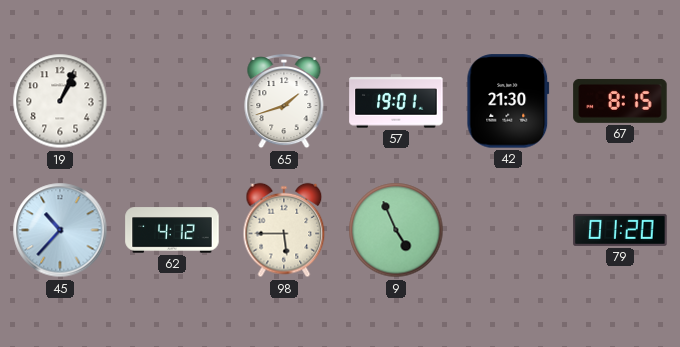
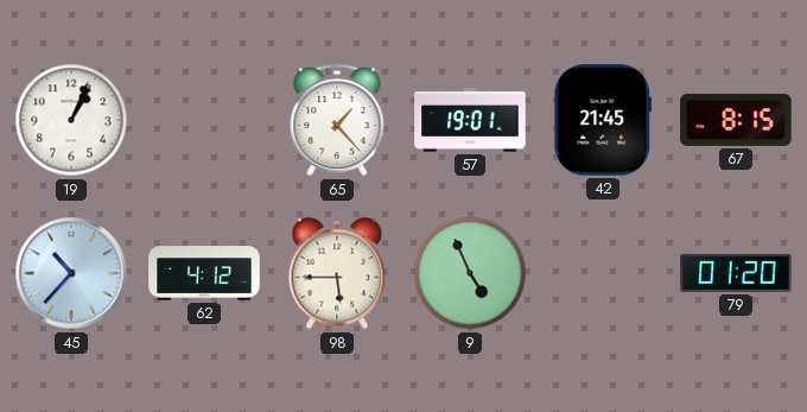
65: 1:42 -> 1:23
42: 21:30 -> 21:45
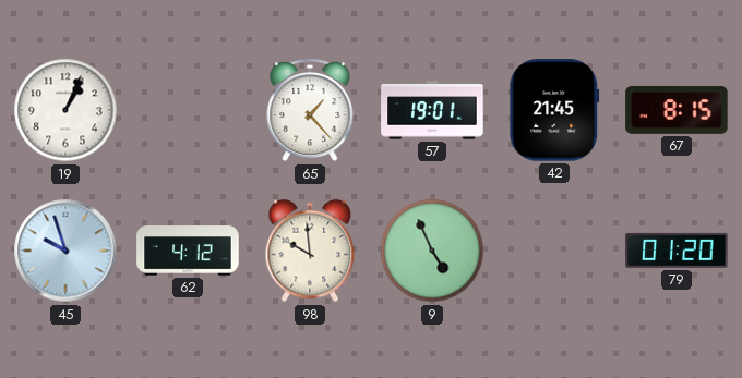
45: 10:37 -> 9:57
98: 5:45 -> 9:59
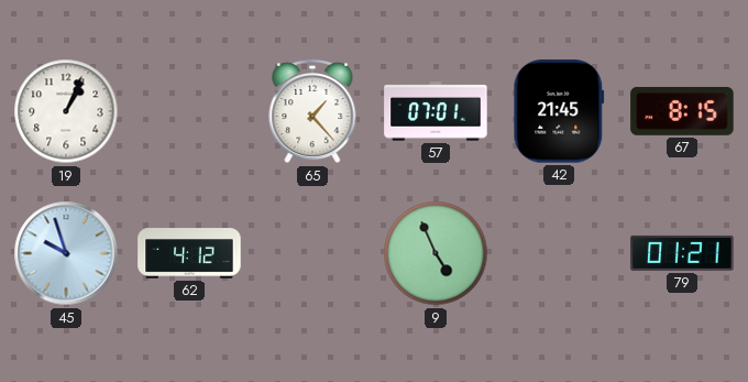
57: 19:01 -> 07:01
98: 9:59 -> none
79: 01:20 -> 01:21
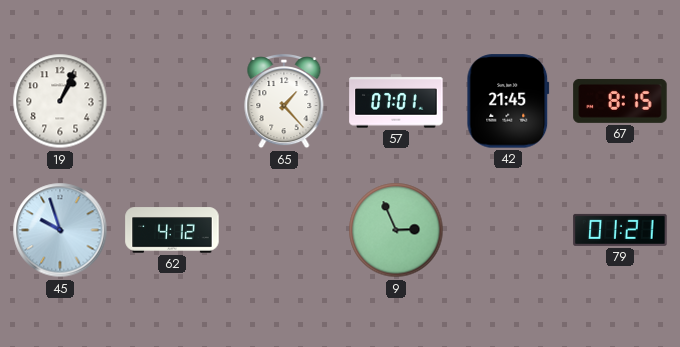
9: 4:56 -> 2:56
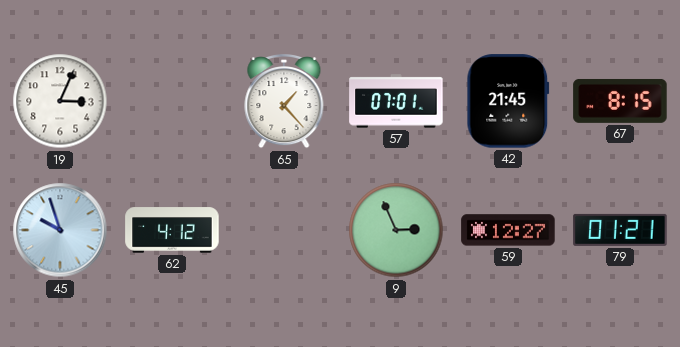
19: 1:04 -> 3:04
59: none -> 12:27
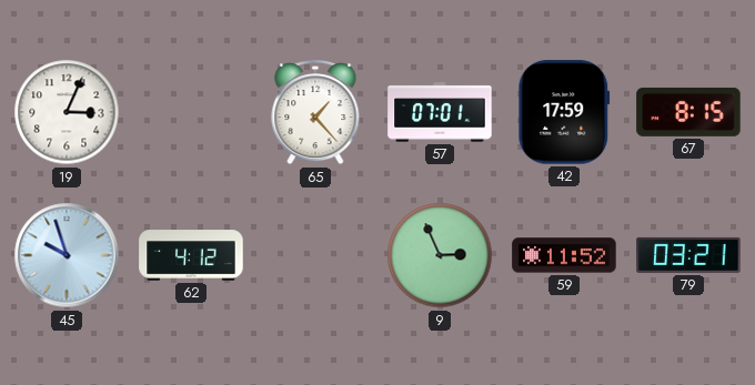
42: 21:45 -> 17:59
59: 12:27 -> 11:52
79: 01:21 -> 03:21
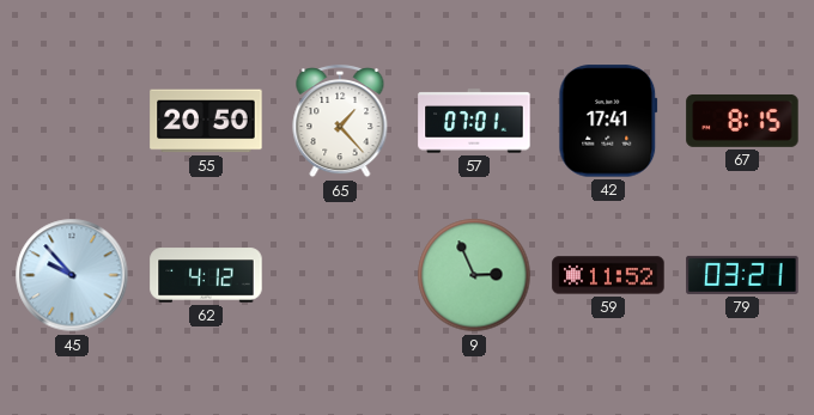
19: 3:04 -> none
55: none -> 20:50
42: 17:59 -> 17:41
45: 9:57 -> 9:53
